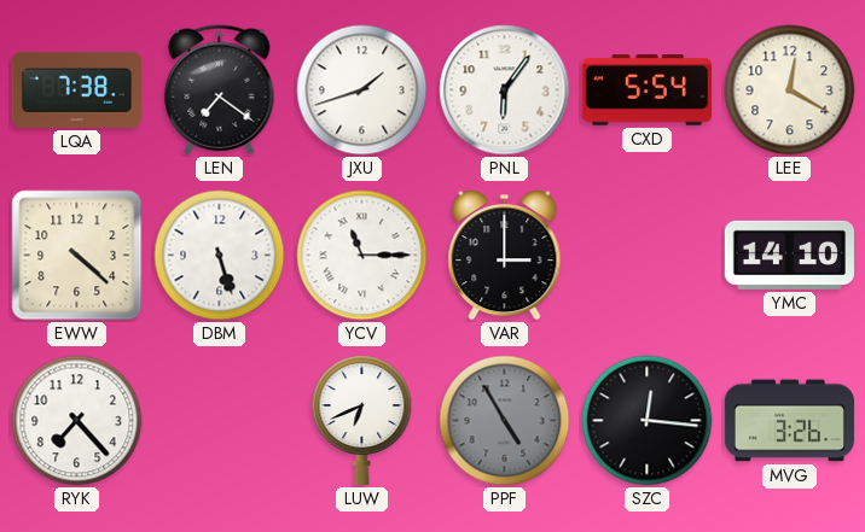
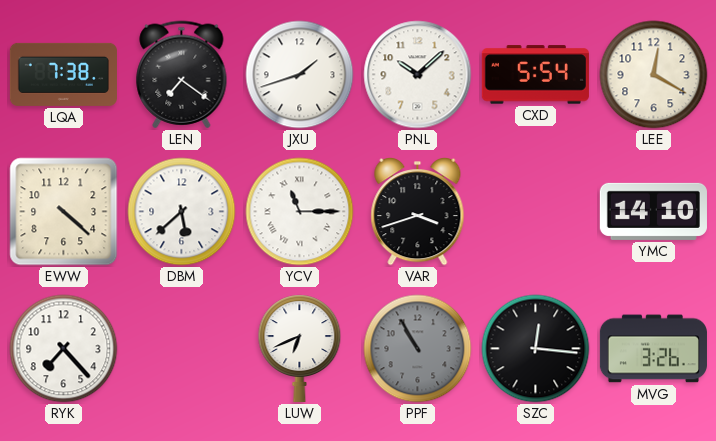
PNL: 6:06 -> 10:08
DBM: 5:27 -> 5:38
VAR: 3:00 -> 3:42
PPF: 4:55 -> 10:55
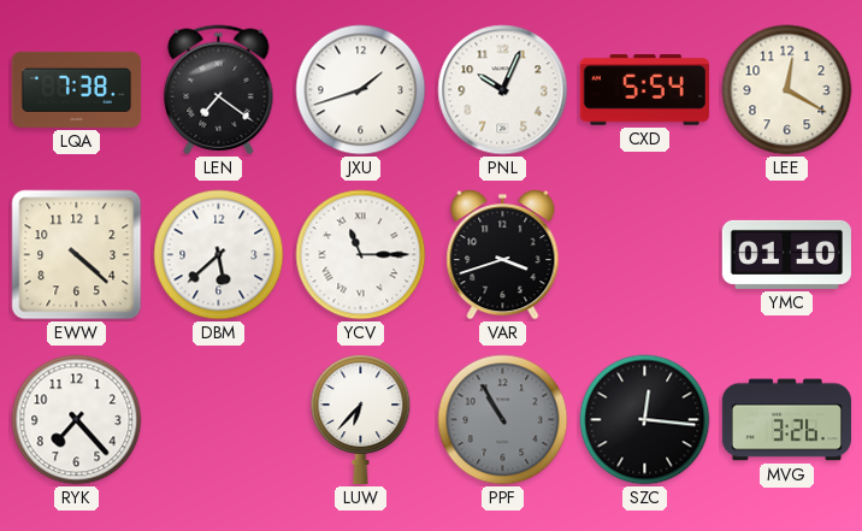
PNL: 10:08 -> 10:04
YMC: 14:10 -> 01:10
LUW: 6:41 -> 6:37
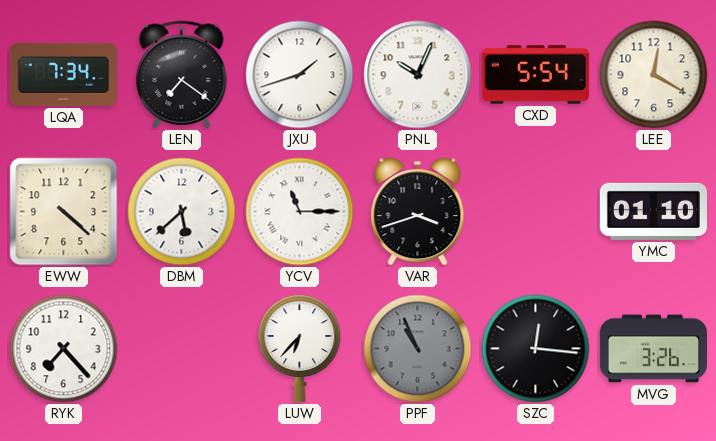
LQA: 7:38 -> 7:34
PPF: 10:55 -> 10:56
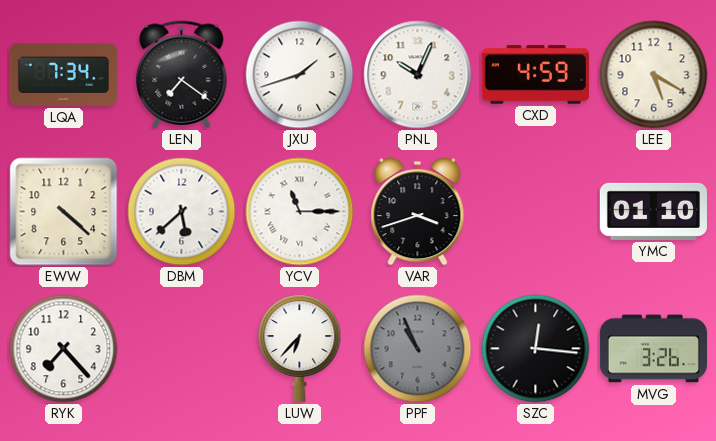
CXD: 5:54 -> 4:59
LEE: 12:20 -> 5:20
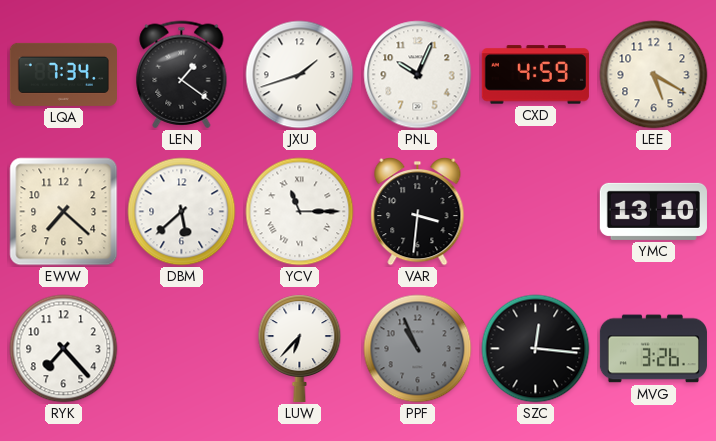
LEN: 7:21 -> 1:21
EWW: 4:22 -> 7:22
VAR: 3:42 -> 3:31
YMC: 01:10 -> 13:10
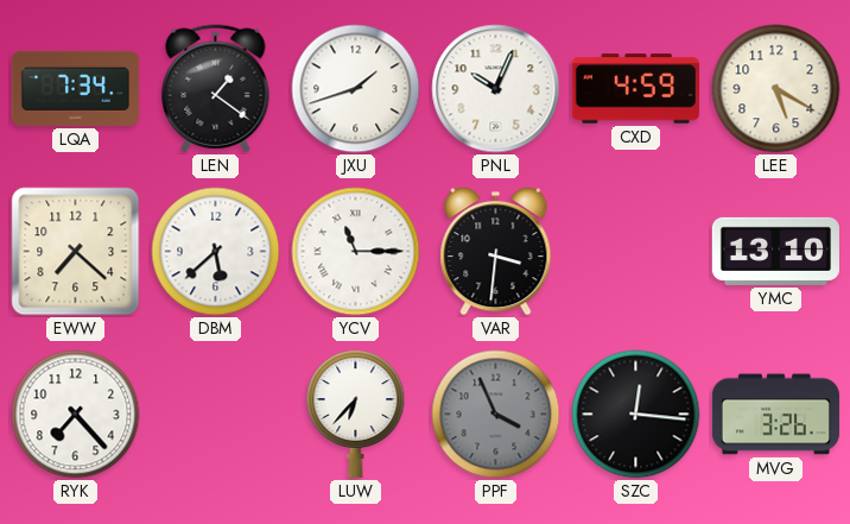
PPF: 10:56 -> 3:56
